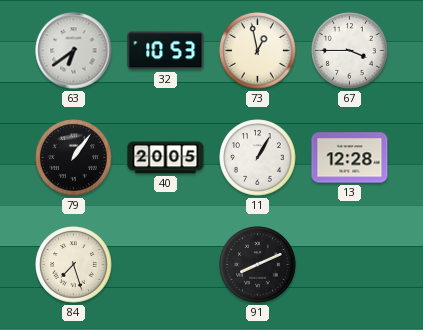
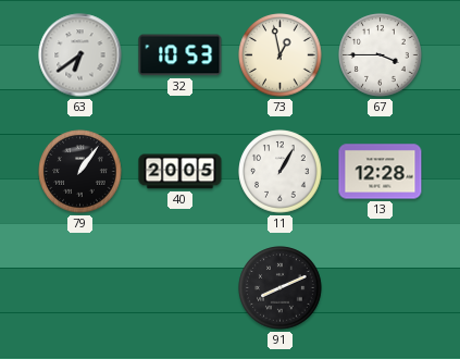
84: 7:27 -> none
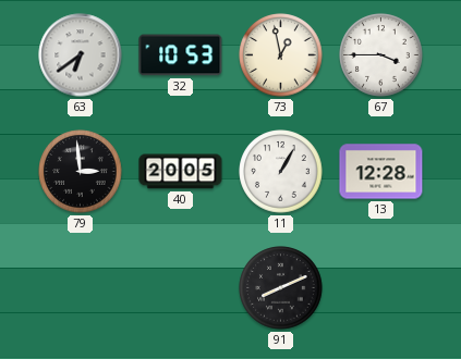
79: 1:06 -> 2:59
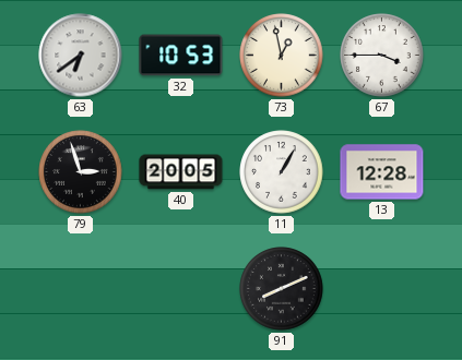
79: 2:59 -> 2:57
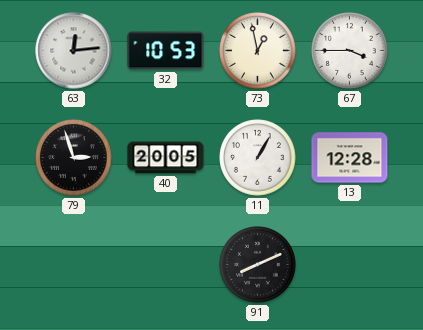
63: 6:39 -> 12:14
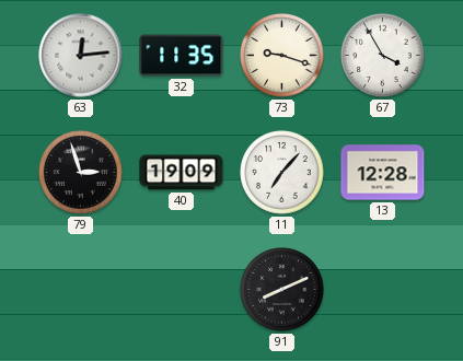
32: 10:53 -> 11:35
73: 12:58 -> 9:18
67: 3:45 -> 3:55
40: 20:05 -> 19:09
11: 1:05 -> 7:07
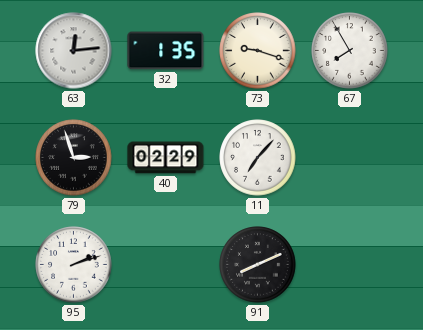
32: 11:35 -> 1:35
67: 3:55 -> 7:55
40: 19:09 -> 02:29
13: 12:28 -> none
95: none -> 2:12
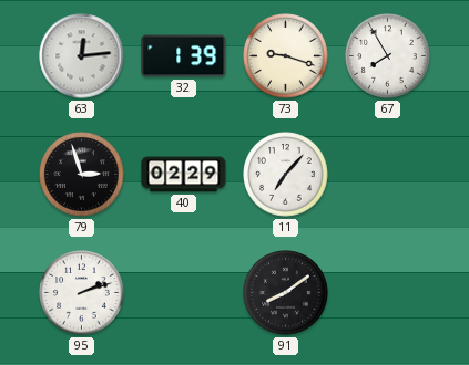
32: 1:35 -> 1:39
91: 8:11 -> 8:09
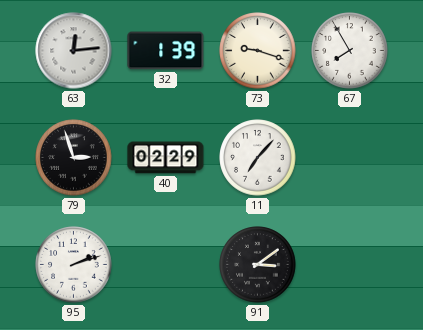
91: 8:09 -> 3:09
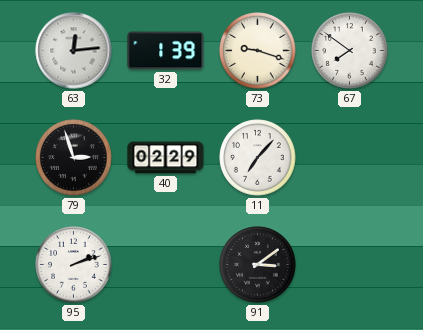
67: 7:55 -> 7:51
